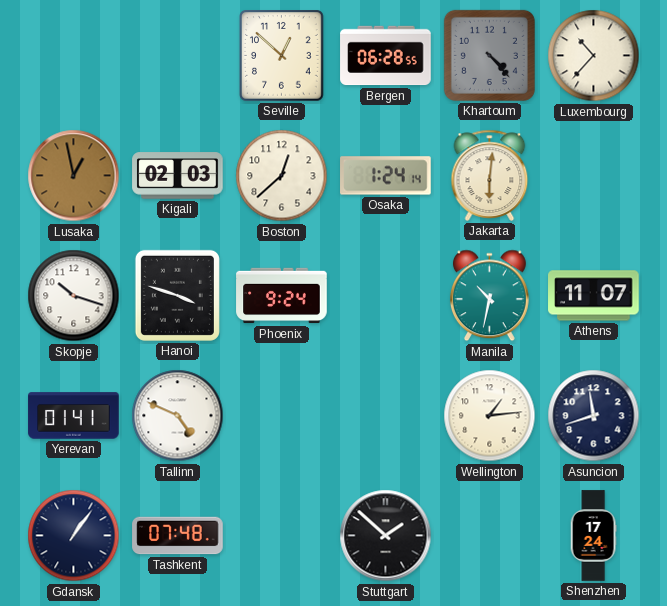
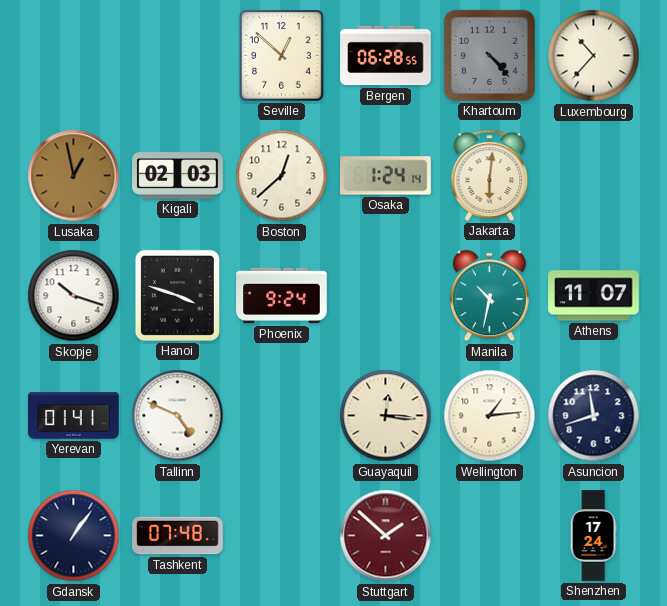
Guayaquil: none -> 12:16
Stuttgart dial: black -> burgundy
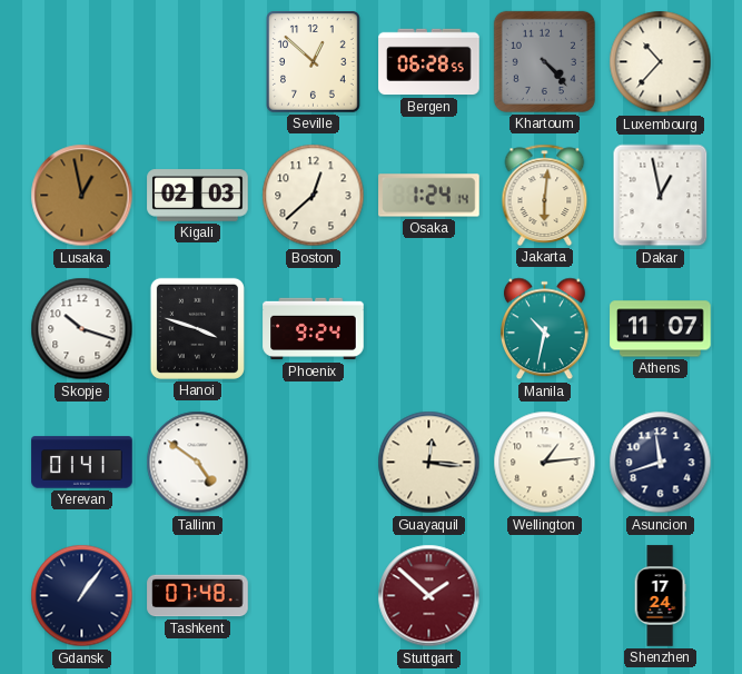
Dakar: none -> 12:58
Tallinn: 4:49 -> 4:51
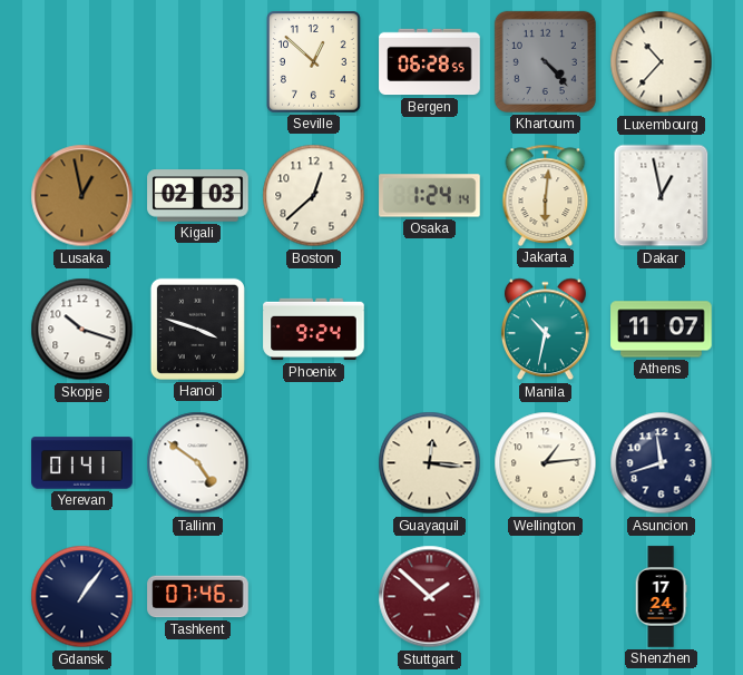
Tashkent: 07:48 -> 07:46
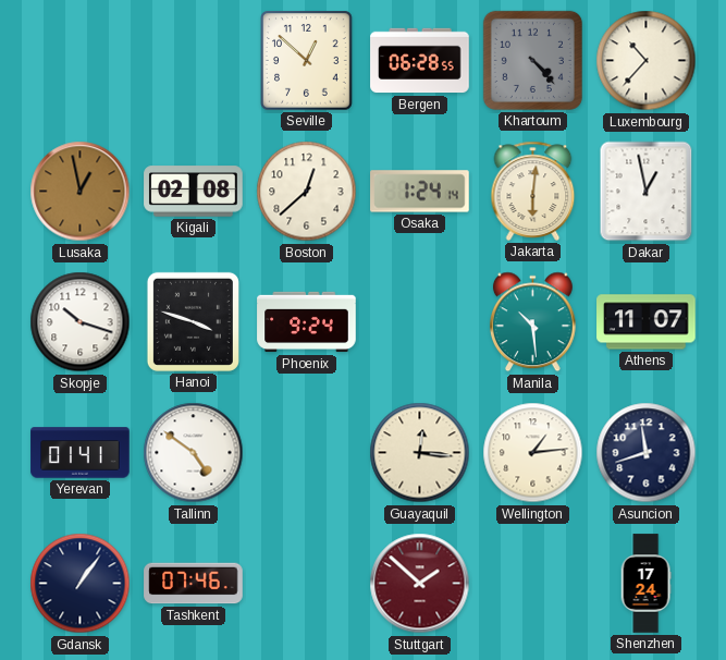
Kigali: 02:03 -> 02:08
Manila: 10:32 -> 10:29
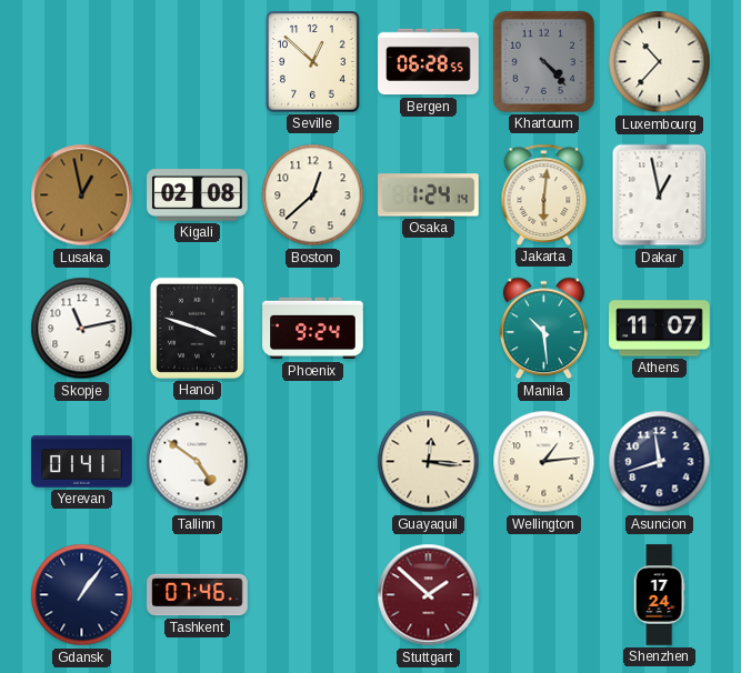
Skopje: 10:18 -> 11:13
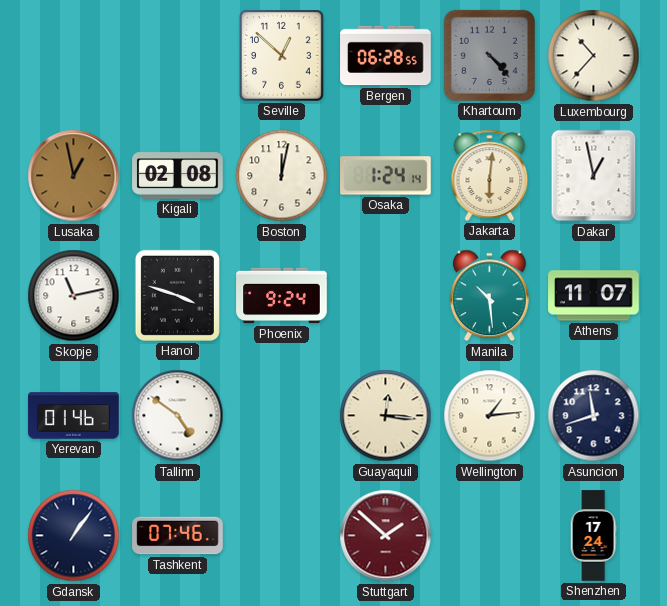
Boston: 12:38 -> 12:02
Yerevan: 01:41 -> 01:46
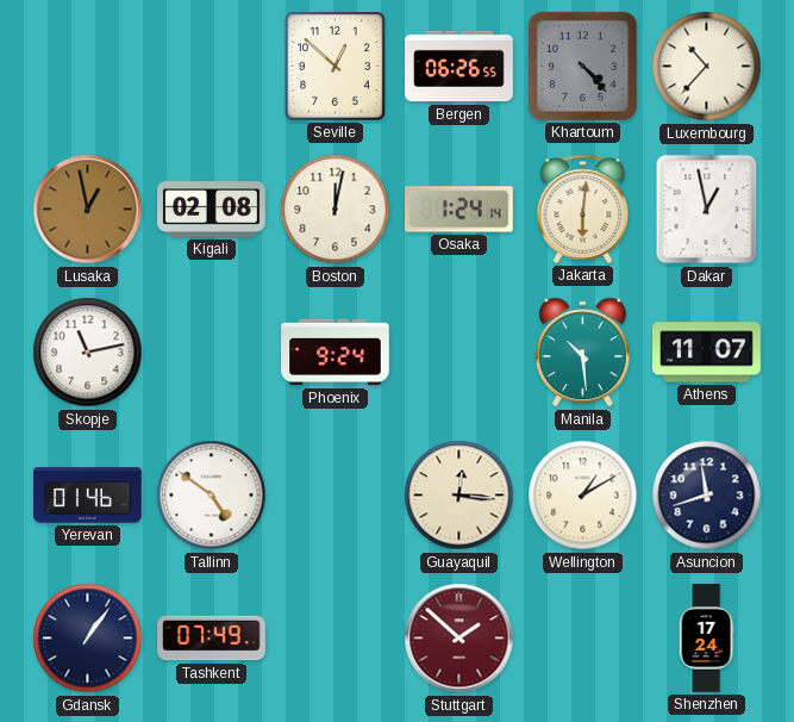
Bergen: 06:28 -> 06:26
Hanoi: 3:48 -> none
Wellington: 1:14 -> 1:10
Tashkent: 07:46 -> 07:49
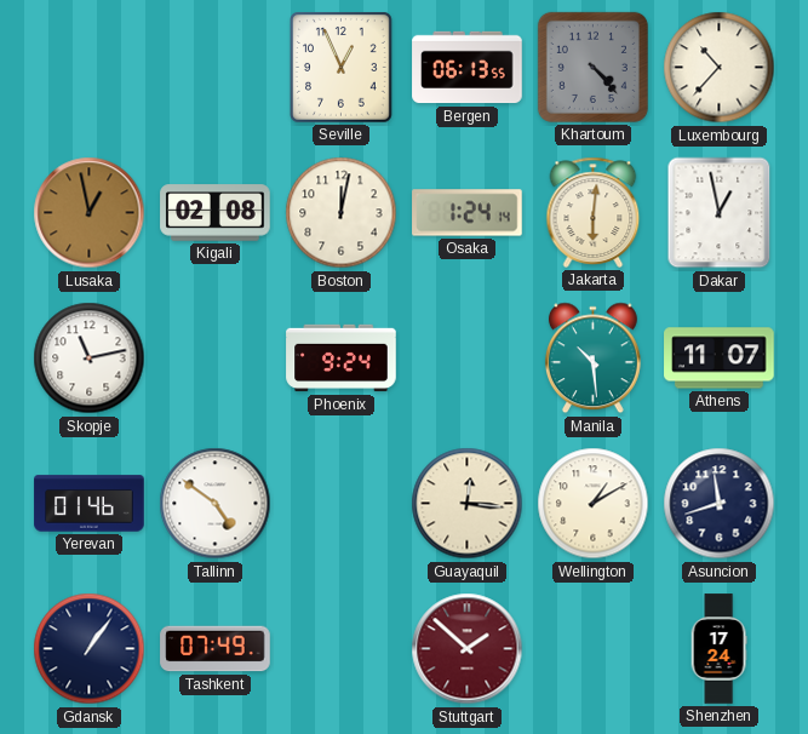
Seville: 12:52 -> 12:56
Bergen: 06:26 -> 06:13
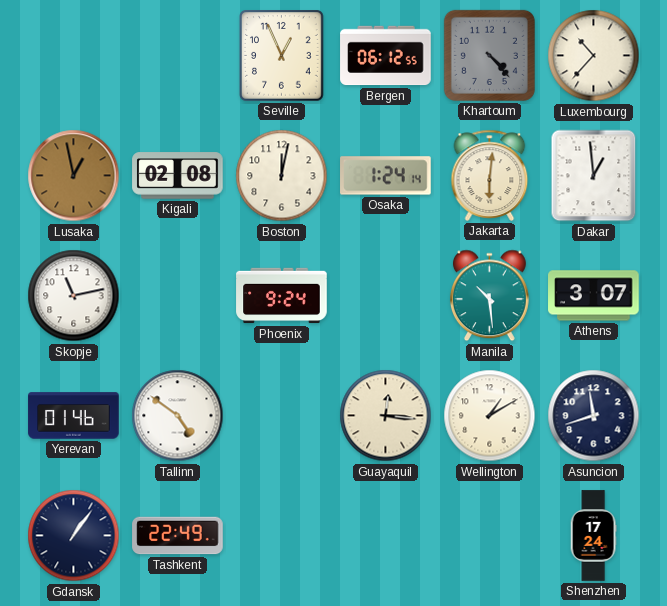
Bergen: 06:13 -> 06:12
Dakar: 12:58 -> 12:59
Athens: 11:07 -> 3:07
Tashkent: 07:49 -> 22:49
Stuttgart: 1:52 -> none
